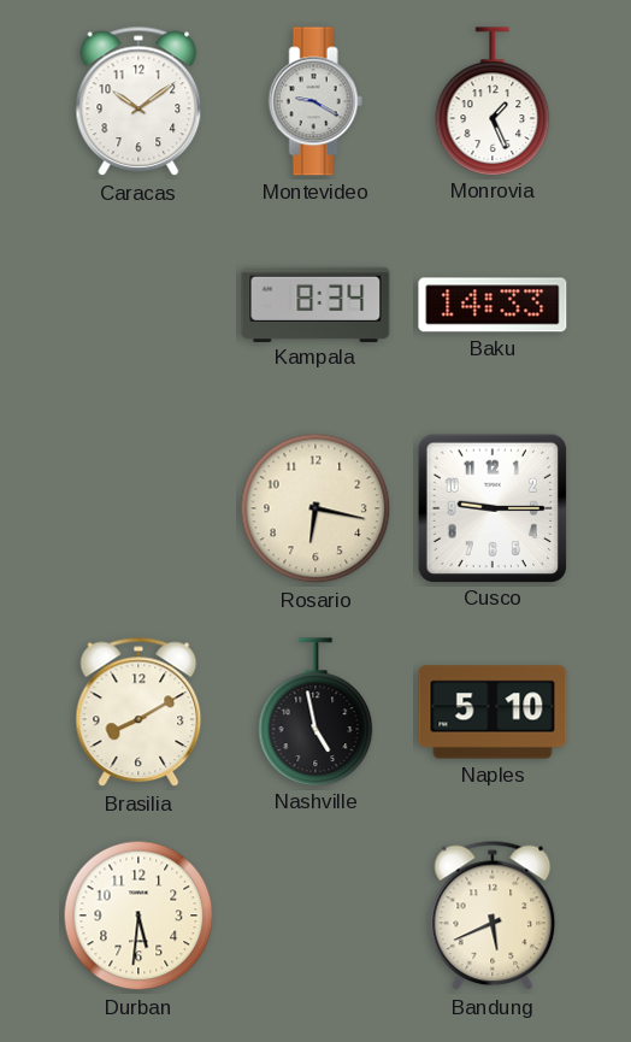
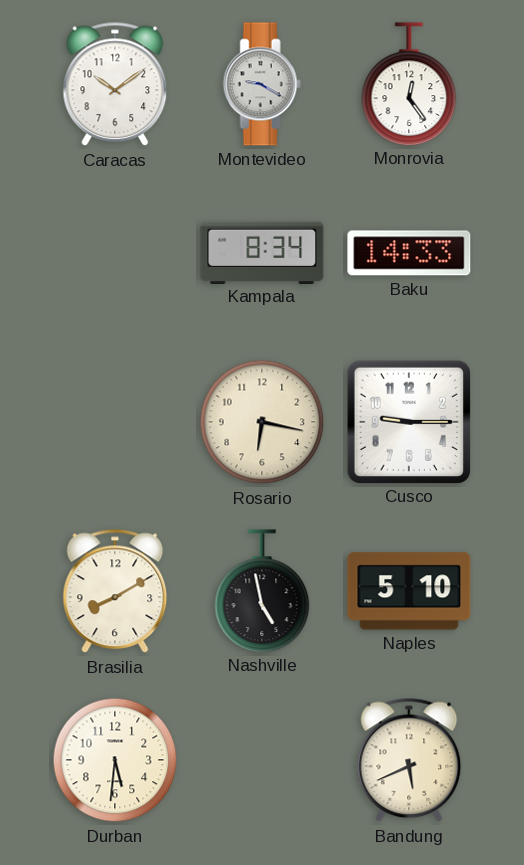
Monrovia: 1:26 -> 12:24
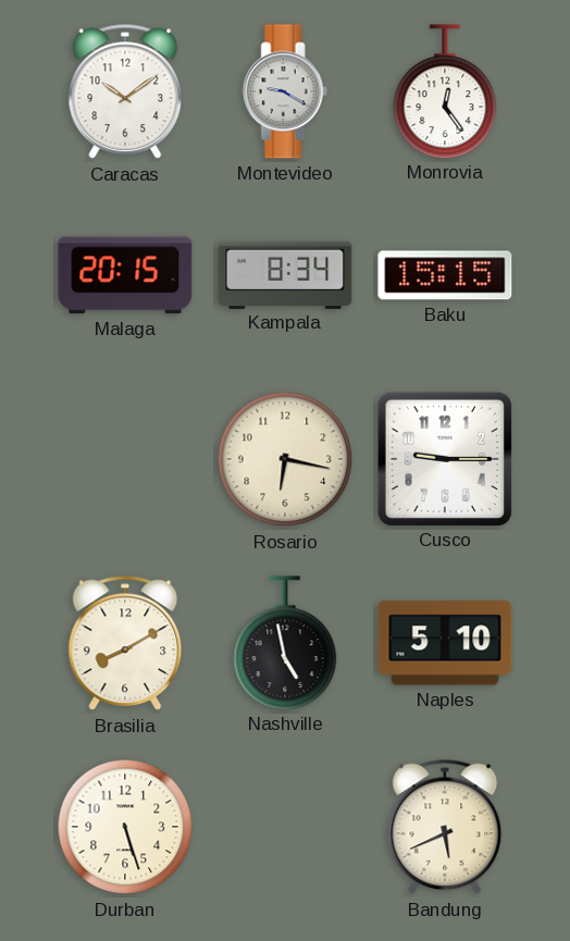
Malaga: none -> 20:15
Baku: 14:33 -> 15:15
Durban: 5:31 -> 5:27
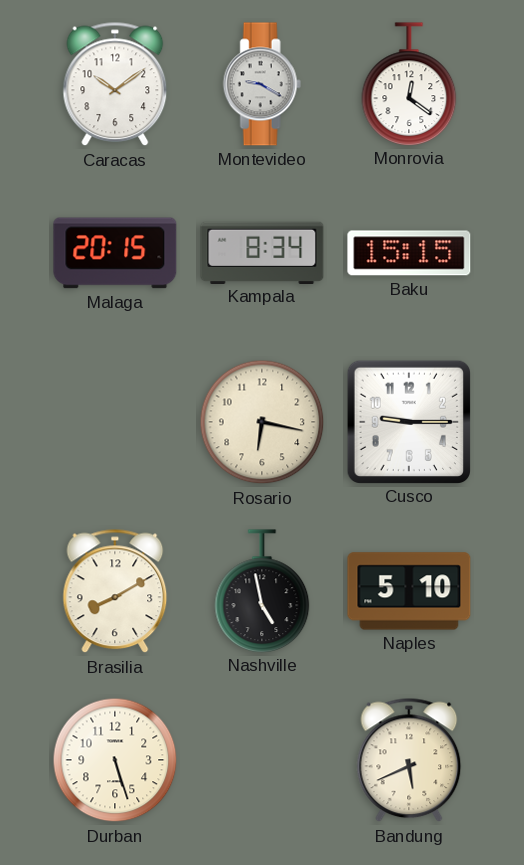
Monrovia: 12:24 -> 12:21
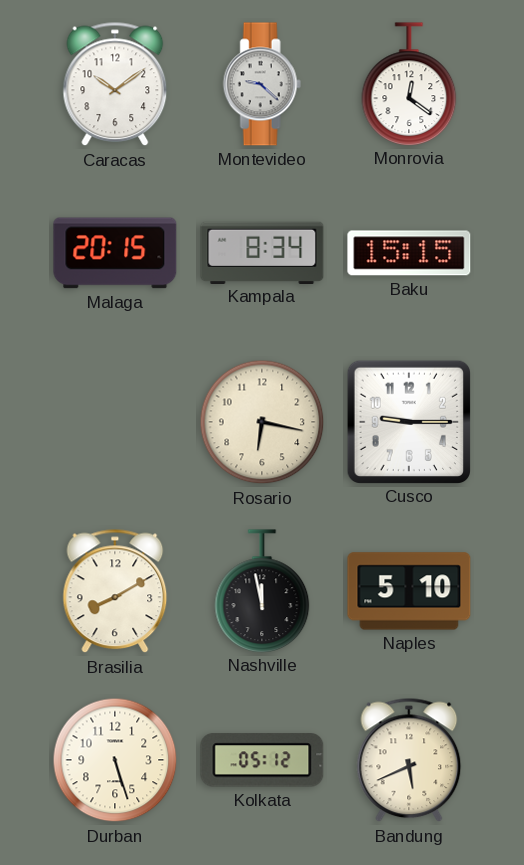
Montevideo: 9:20 -> 9:22
Nashville: 4:58 -> 11:58
Kolkata: none -> 05:12
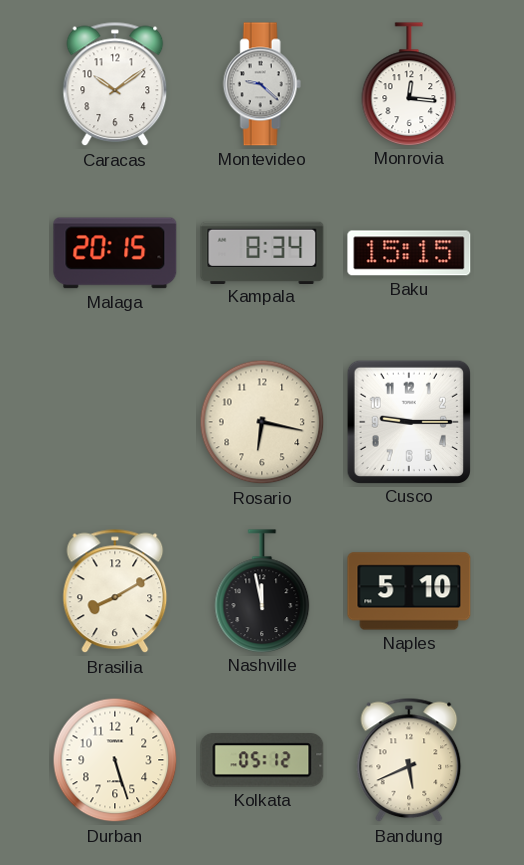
Monrovia: 12:21 -> 12:16
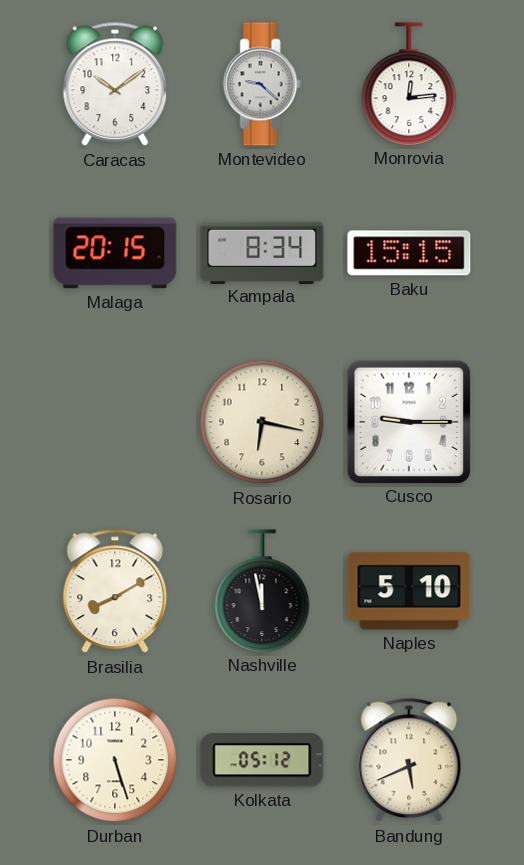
Monrovia: 12:16 -> 12:14
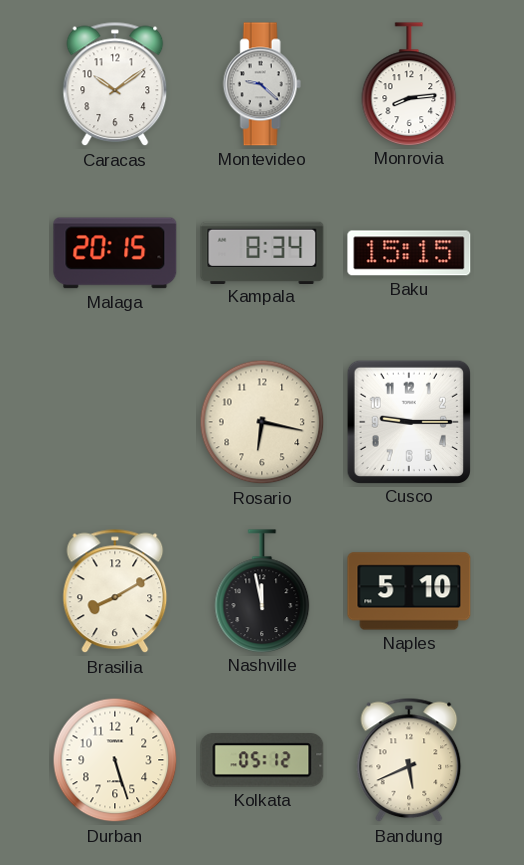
Monrovia: 12:14 -> 8:14
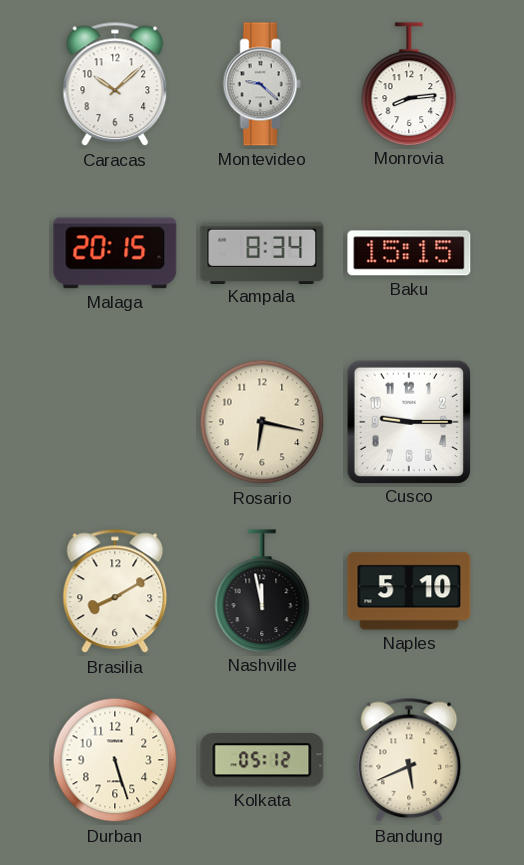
Caracas: 10:09 -> 10:08
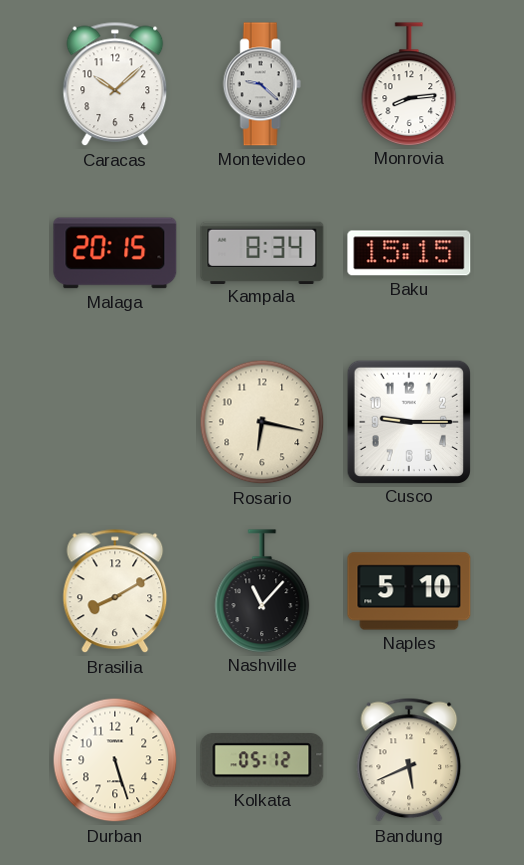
Nashville: 11:58 -> 11:07
